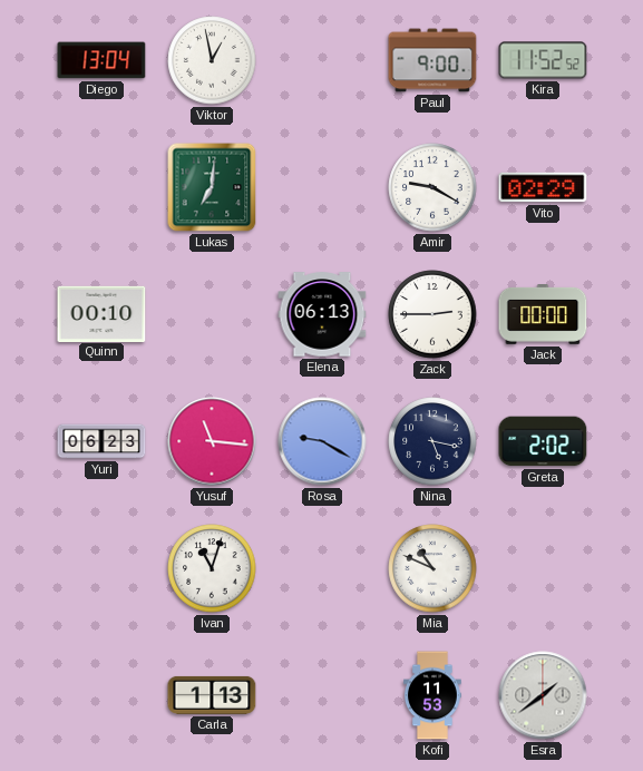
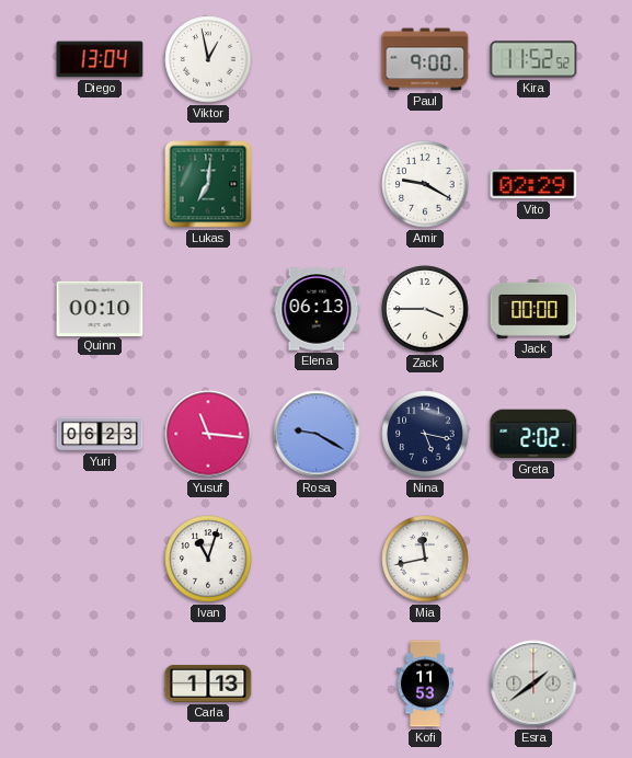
Zack: 2:45 -> 3:45
Mia: 10:49 -> 11:43
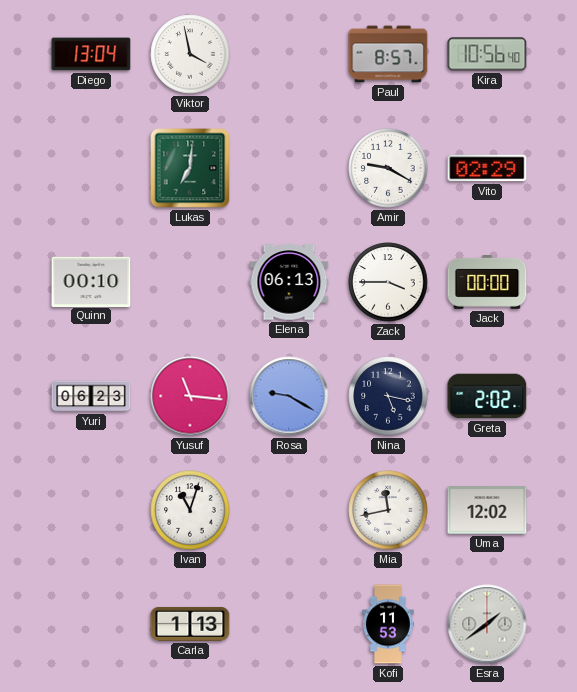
Viktor: 12:58 -> 3:58
Paul: 9:00 -> 8:57
Kira: 11:52 -> 10:56
Uma: none -> 12:02
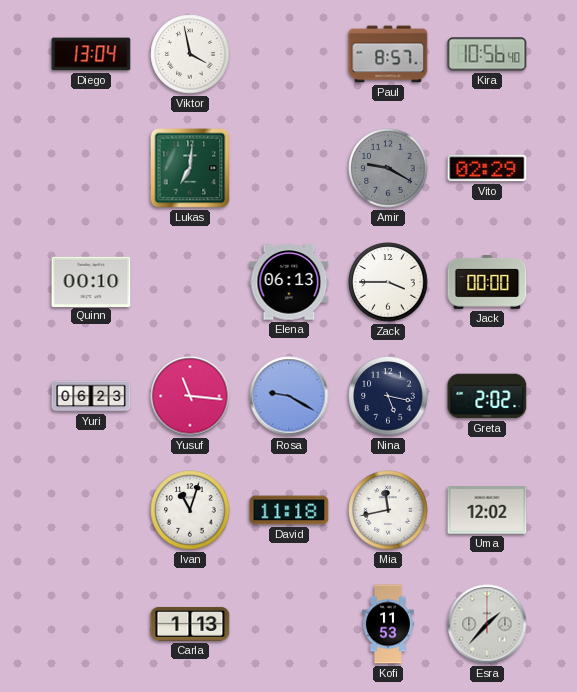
Amir dial: white -> grey
David: none -> 11:18
Esra: 1:39 -> 1:37
